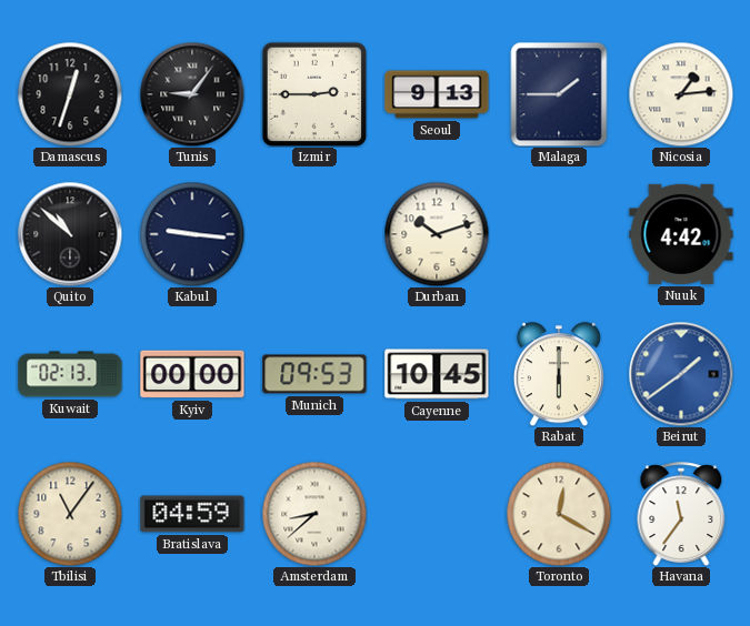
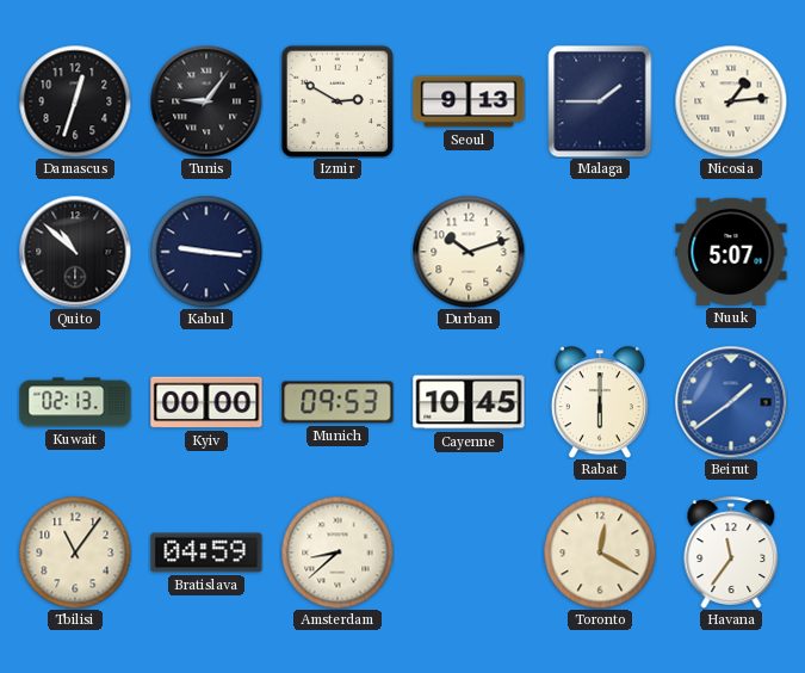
Izmir: 2:45 -> 2:50
Nuuk: 4:42 -> 5:07
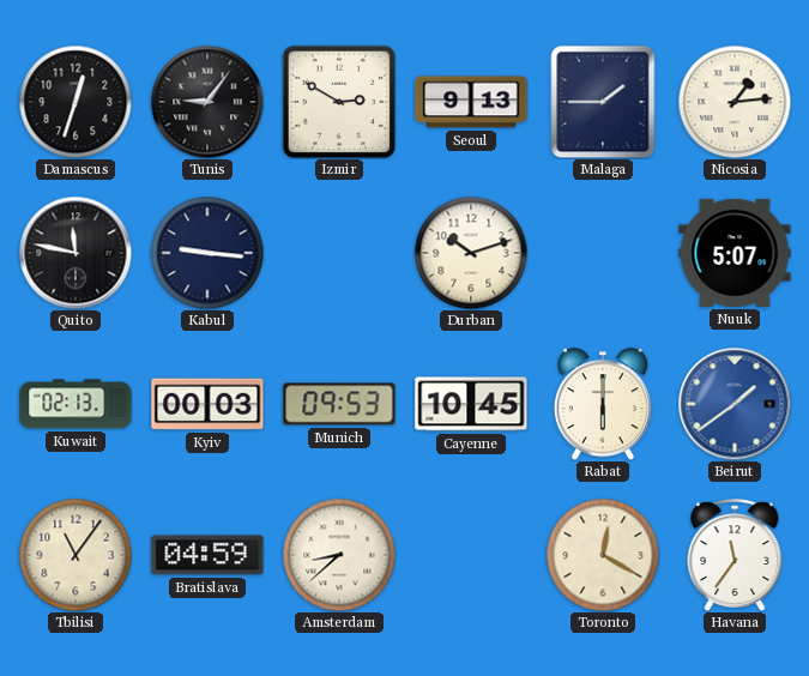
Quito: 10:52 -> 11:47
Kyiv: 00:00 -> 00:03
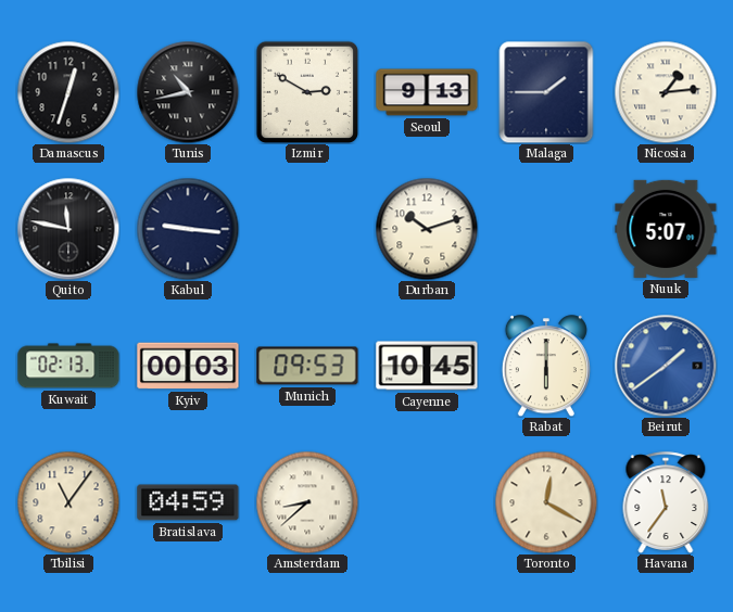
Tunis: 9:06 -> 10:43
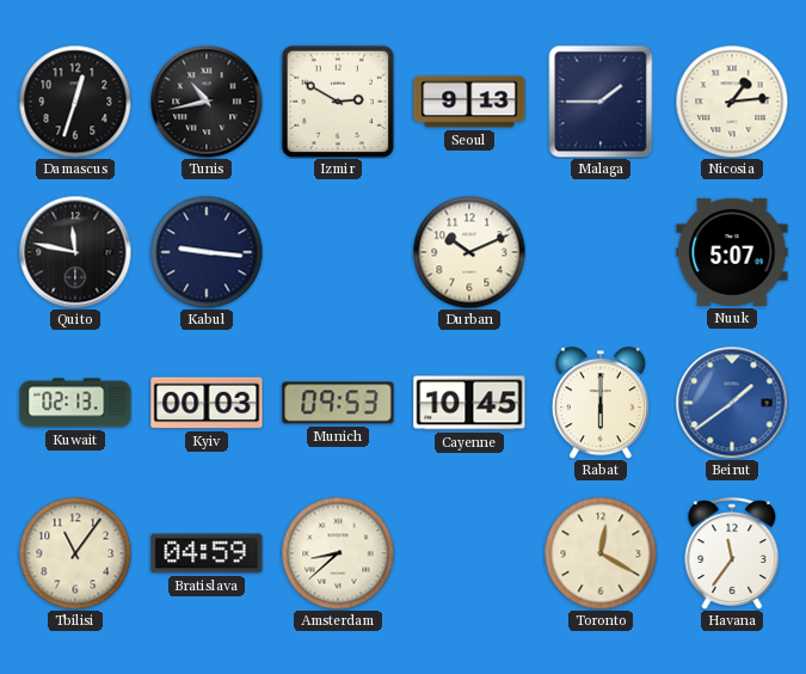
Durban: 10:12 -> 10:11
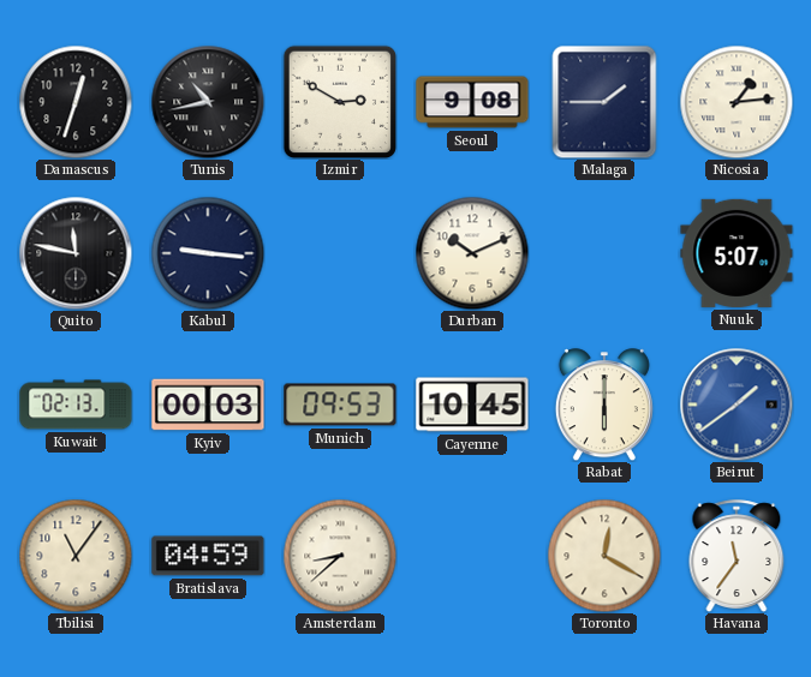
Seoul: 9:13 -> 9:08
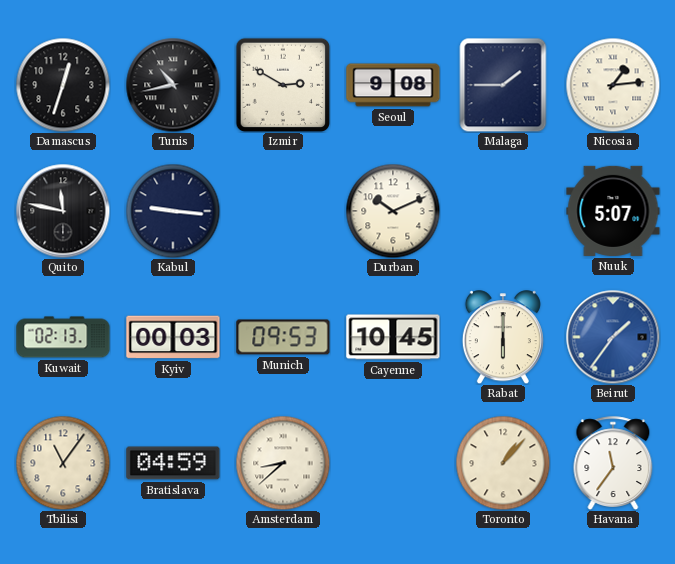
Beirut: 1:39 -> 1:36
Toronto: 12:20 -> 1:07
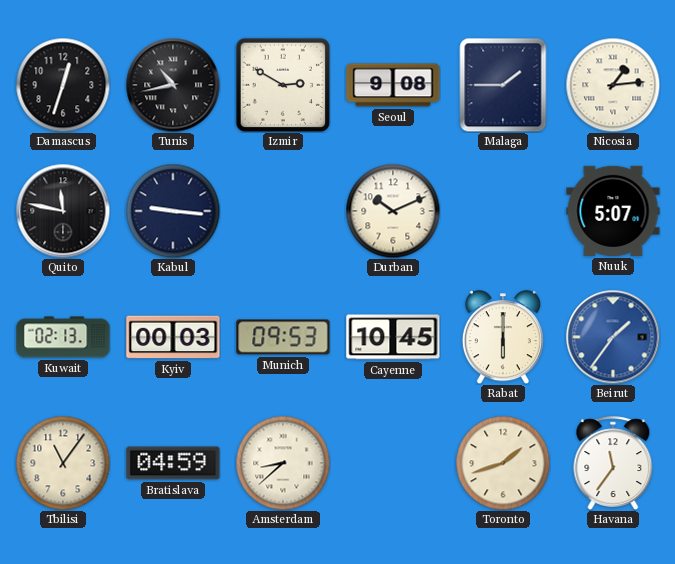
Toronto: 1:07 -> 1:42
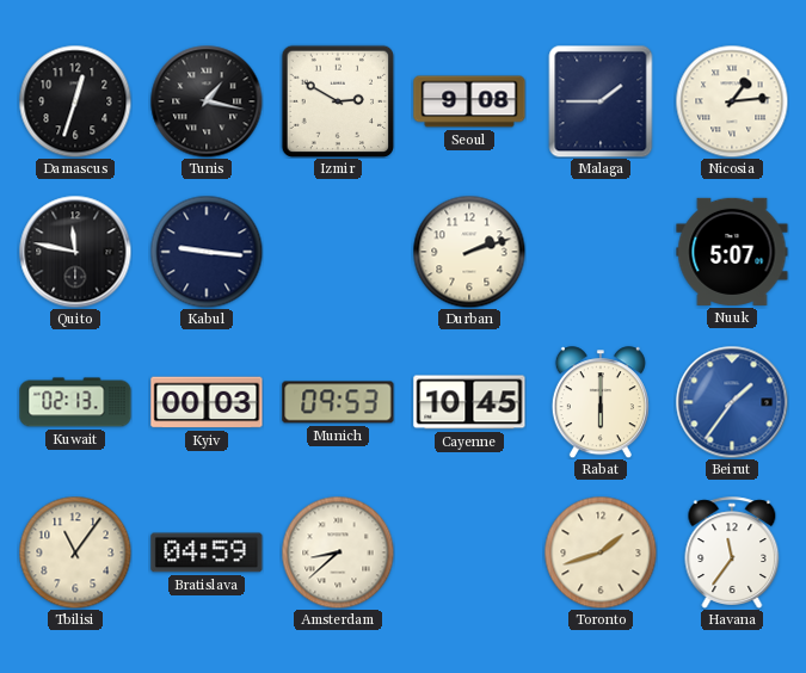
Tunis: 10:43 -> 1:17
Durban: 10:11 -> 2:12
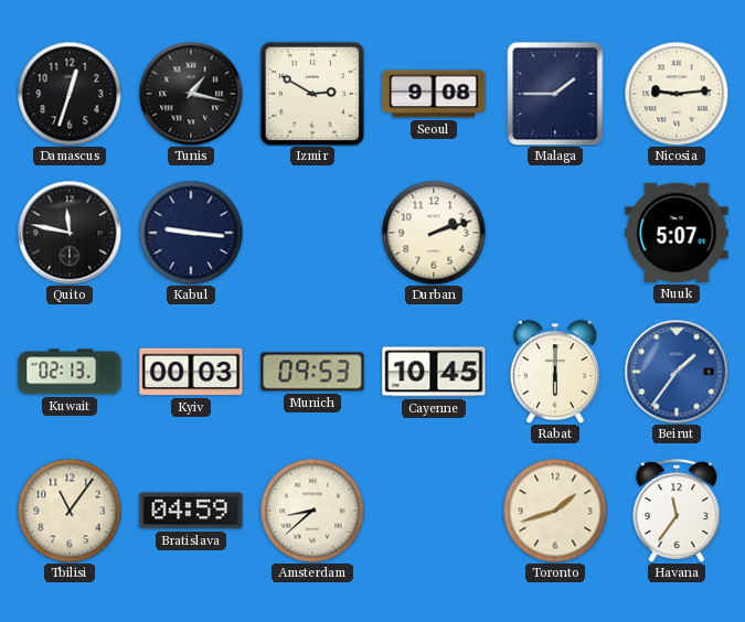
Nicosia: 1:14 -> 9:14
